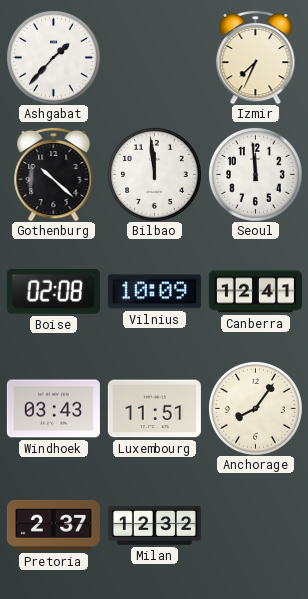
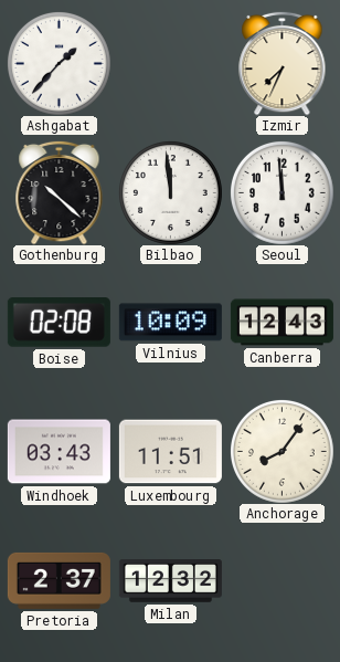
Canberra: 12:41 -> 12:43
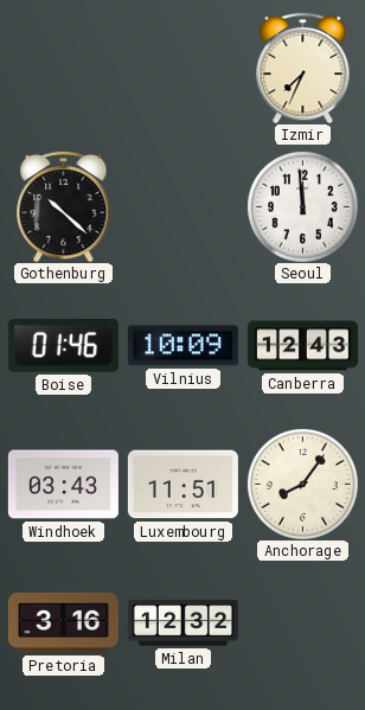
Ashgabat: 1:37 -> none
Bilbao: 11:59 -> none
Boise: 02:08 -> 01:46
Pretoria: 2:37 -> 3:16
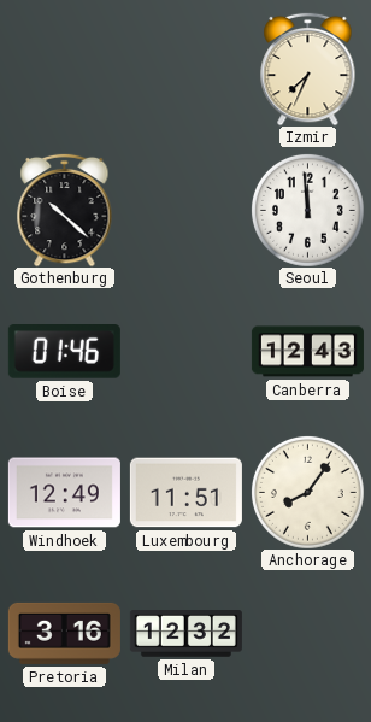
Vilnius: 10:09 -> none
Windhoek: 03:43 -> 12:49
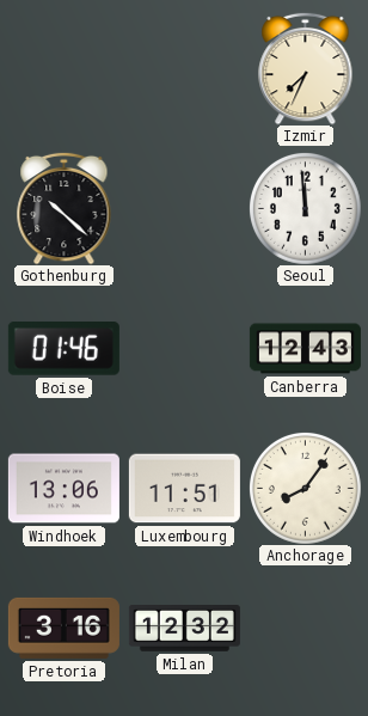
Windhoek: 12:49 -> 13:06
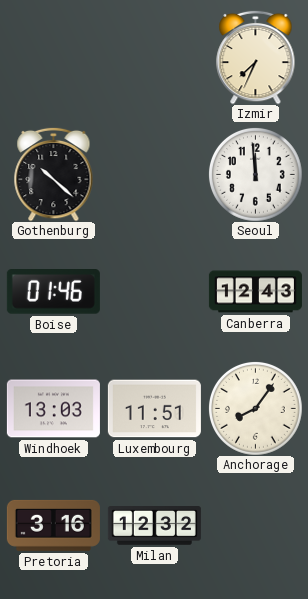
Windhoek: 13:06 -> 13:03
